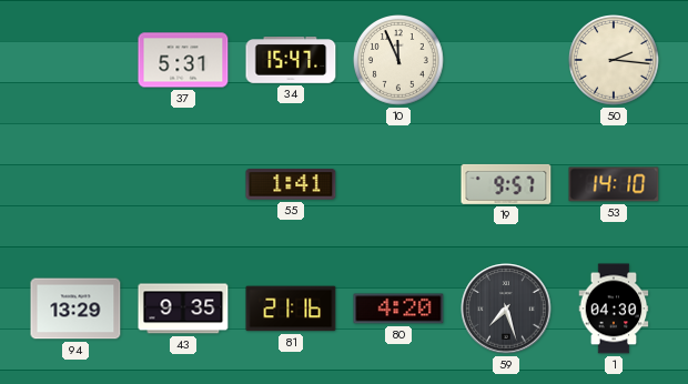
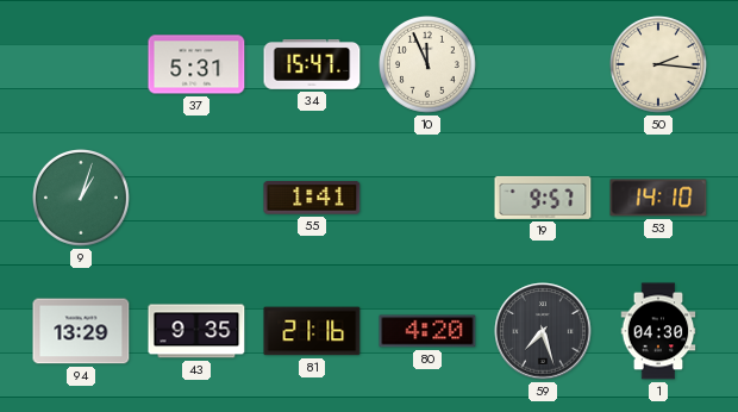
9: none -> 1:03
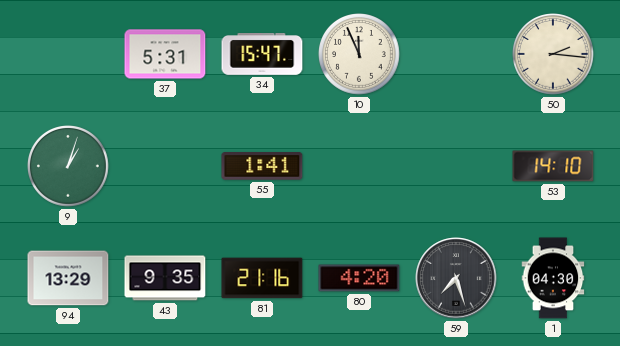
19: 9:57 -> none
